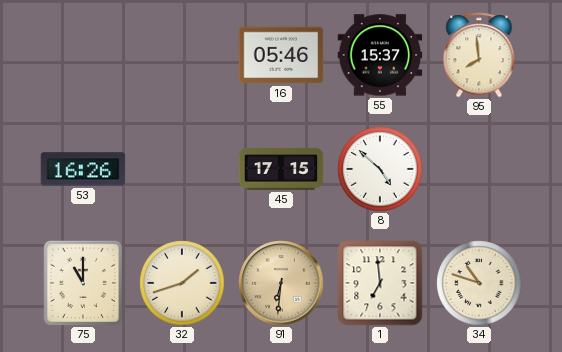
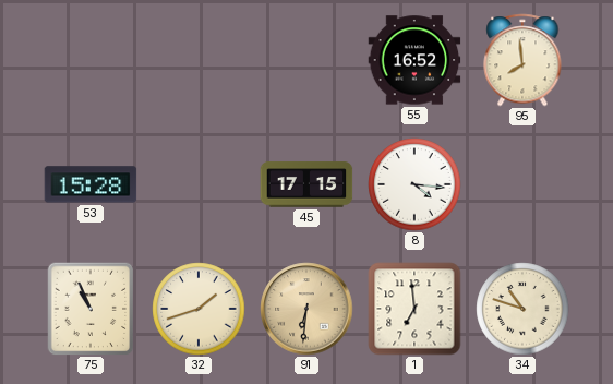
16: 05:46 -> none
55: 15:37 -> 16:52
53: 16:26 -> 15:28
8: 4:52 -> 4:16
75: 11:00 -> 10:56
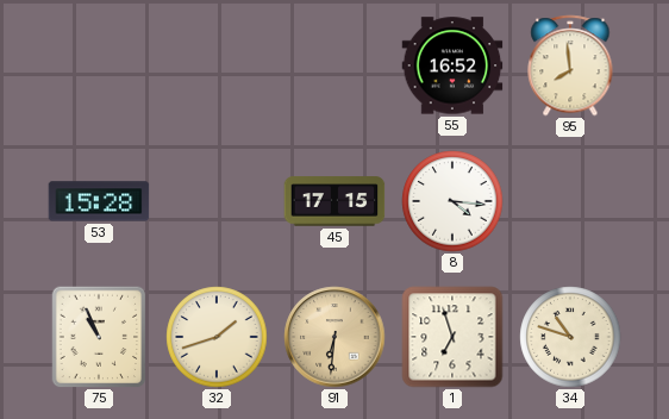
1: 6:59 -> 6:57
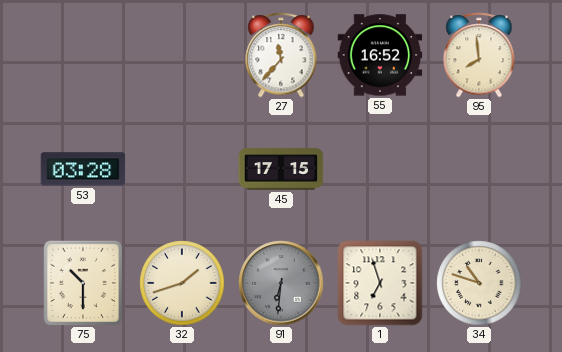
27: none -> 11:37
53: 15:28 -> 03:28
8: 4:16 -> none
75: 10:56 -> 10:30
91 dial: champagne -> grey
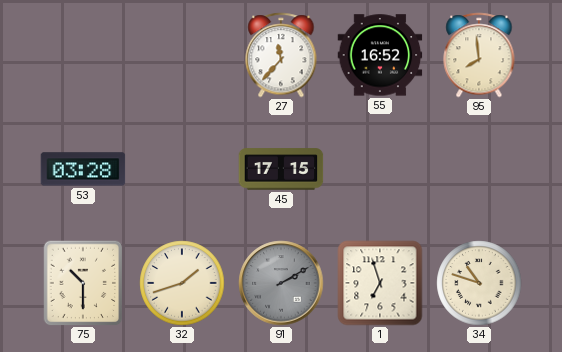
91: 6:31 -> 2:10
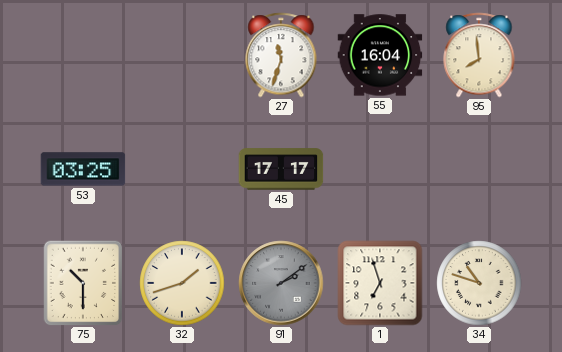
27: 11:37 -> 11:33
55: 16:52 -> 16:04
53: 03:28 -> 03:25
45: 17:15 -> 17:17
91: 2:10 -> 2:09
